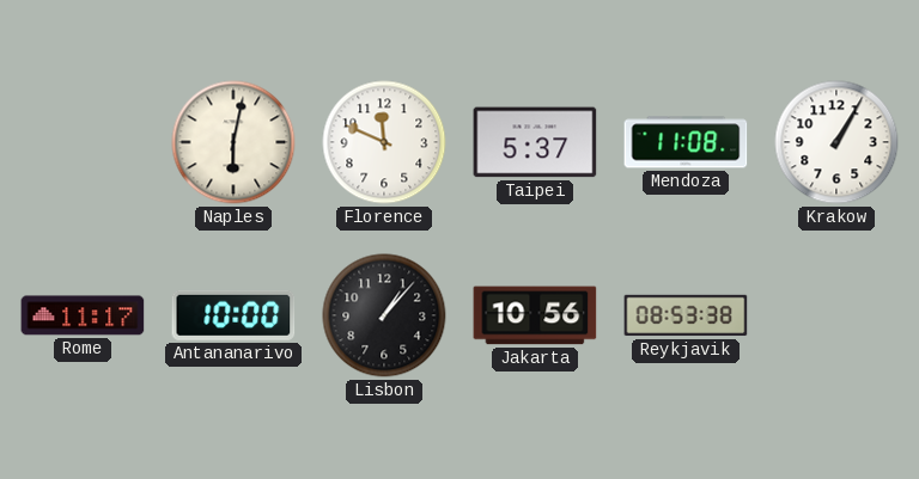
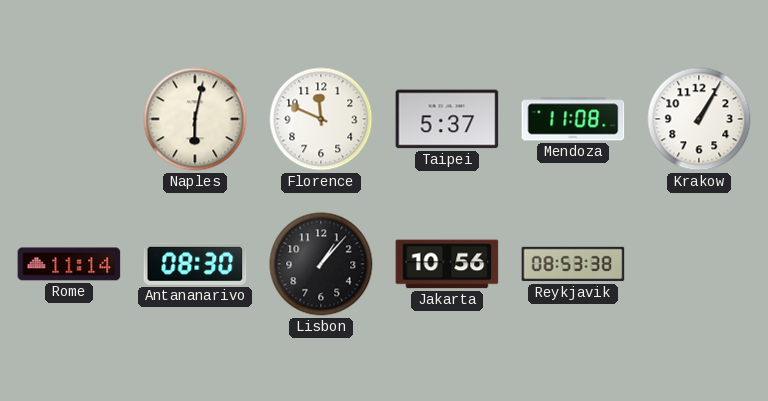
Rome: 11:17 -> 11:14
Antananarivo: 10:00 -> 08:30
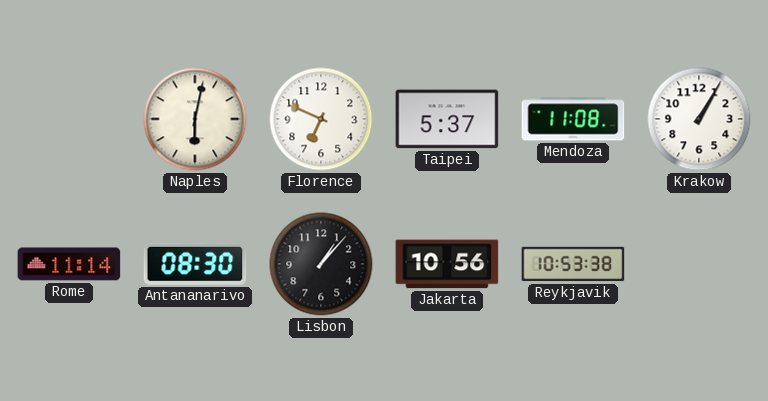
Florence: 11:49 -> 6:49
Reykjavik: 08:53 -> 10:53
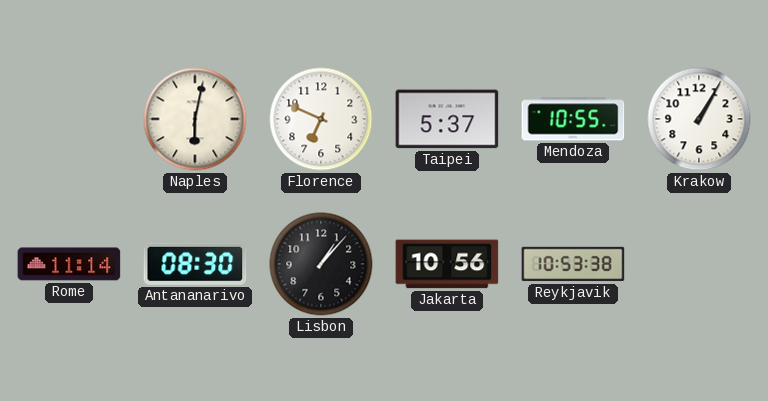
Mendoza: 11:08 -> 10:55
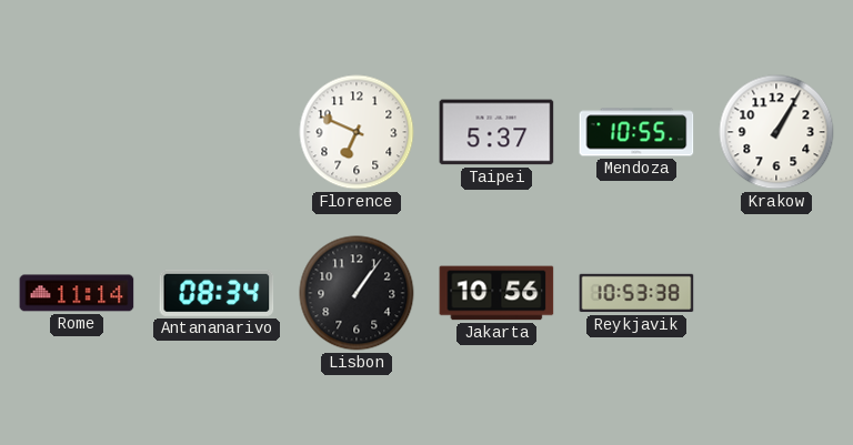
Naples: 6:02 -> none
Antananarivo: 08:30 -> 08:34
Lisbon: 1:07 -> 1:06
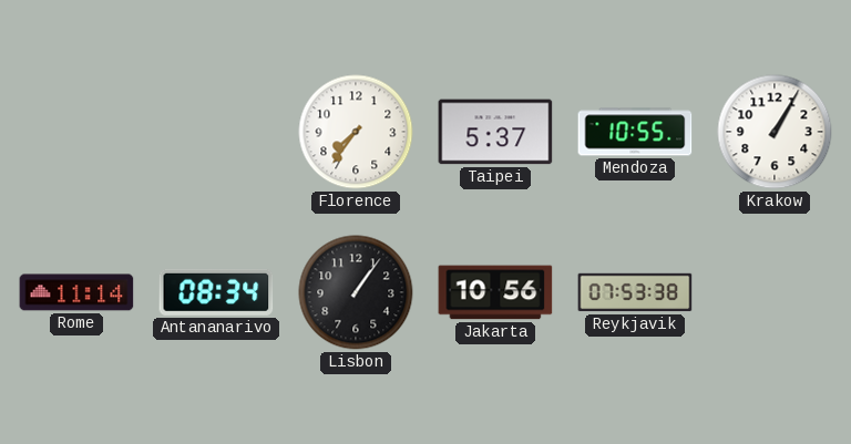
Florence: 6:49 -> 7:36
Reykjavik: 10:53 -> 07:53
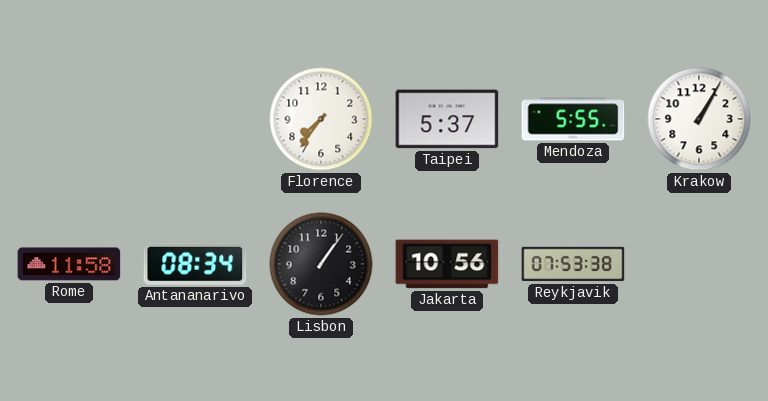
Mendoza: 10:55 -> 5:55
Rome: 11:14 -> 11:58
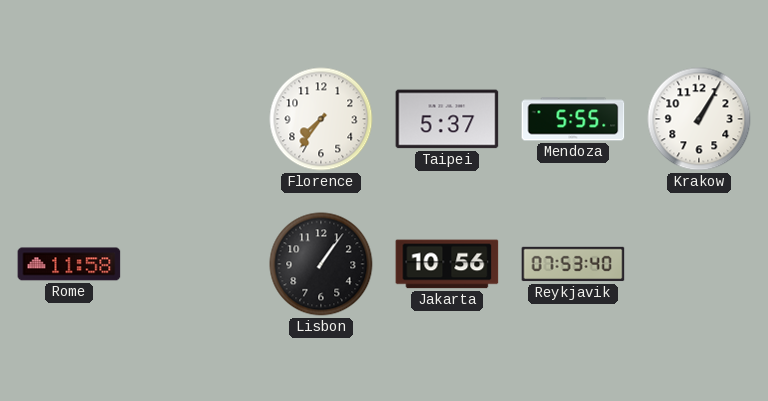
Antananarivo: 08:34 -> none
Reykjavik: 07:53:38 -> 07:53:40
